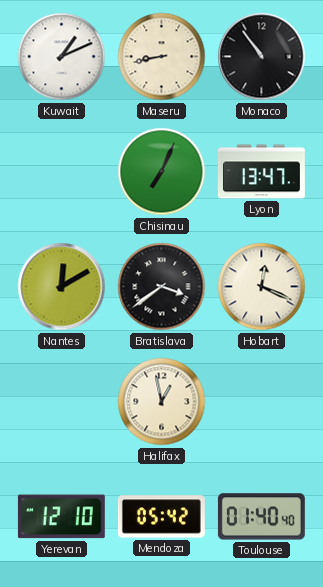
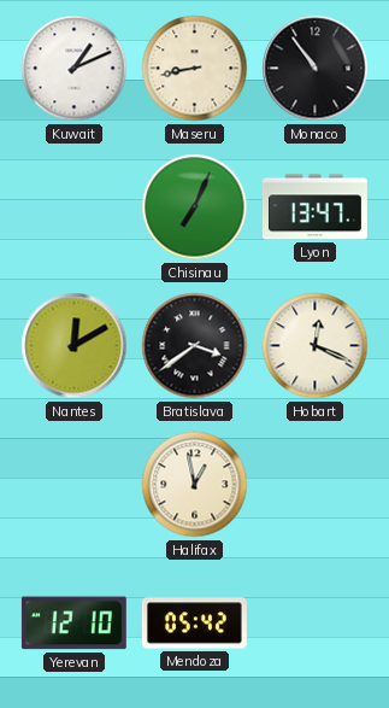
Toulouse: 01:40 -> none
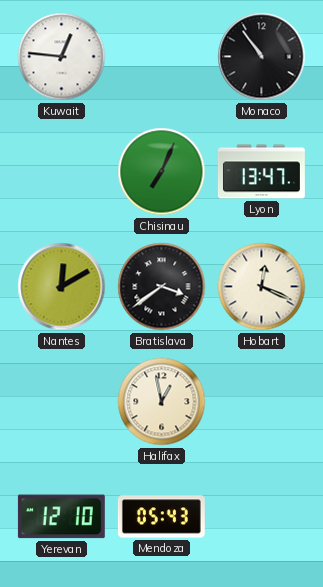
Kuwait: 1:11 -> 12:46
Maseru: 8:43 -> none
Mendoza: 05:42 -> 05:43
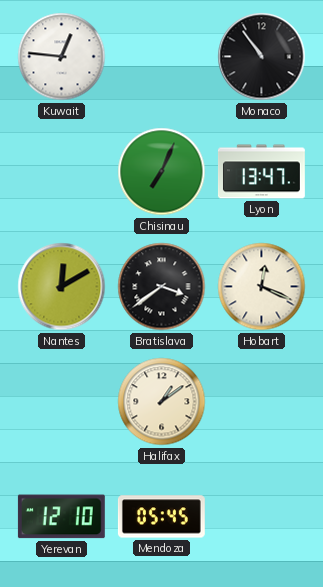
Halifax: 12:58 -> 1:09
Mendoza: 05:43 -> 05:45
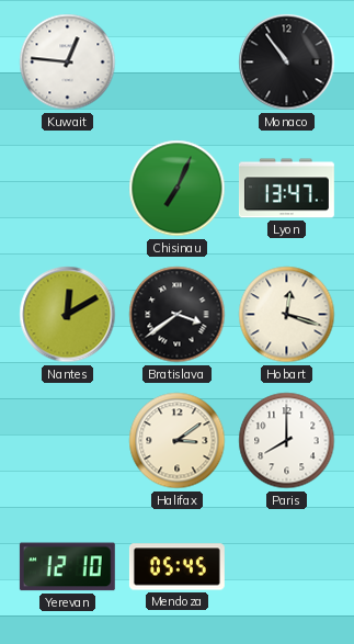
Hobart: 12:19 -> 12:18
Halifax: 1:09 -> 3:09
Paris: none -> 8:00
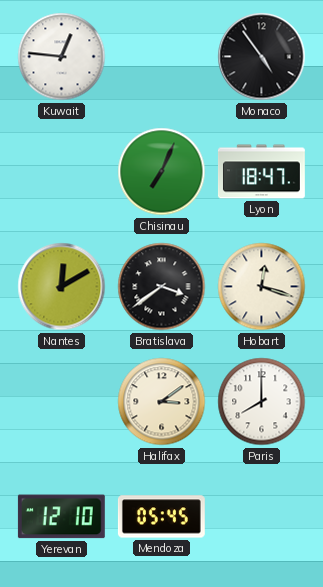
Monaco: 10:54 -> 4:54
Lyon: 13:47 -> 18:47
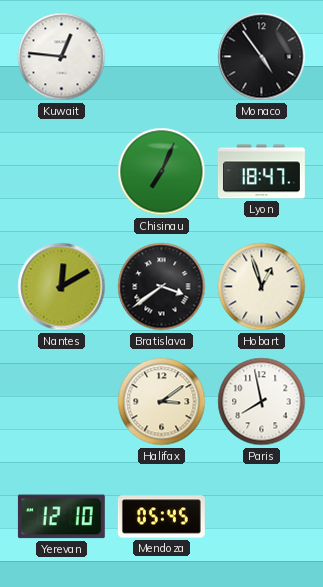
Hobart: 12:18 -> 12:57
Paris: 8:00 -> 7:58
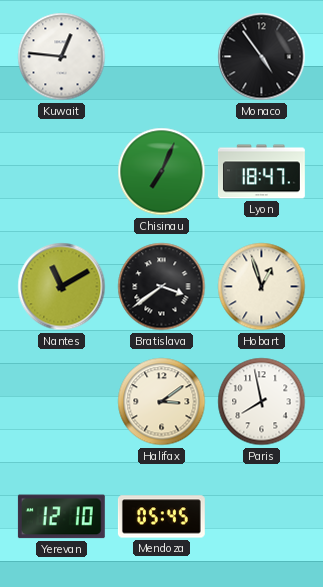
Nantes: 12:10 -> 11:10
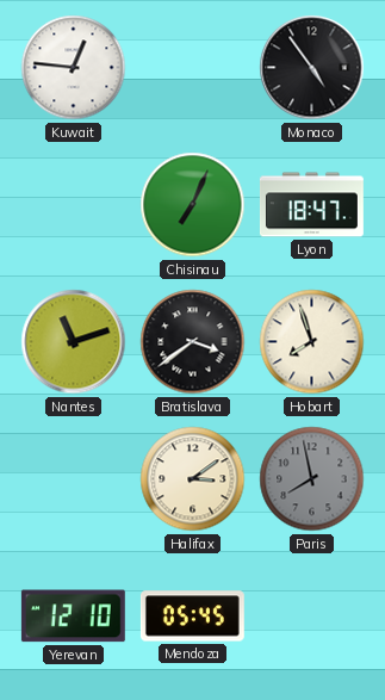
Nantes: 11:10 -> 11:12
Hobart: 12:57 -> 7:57
Paris dial: white -> grey
